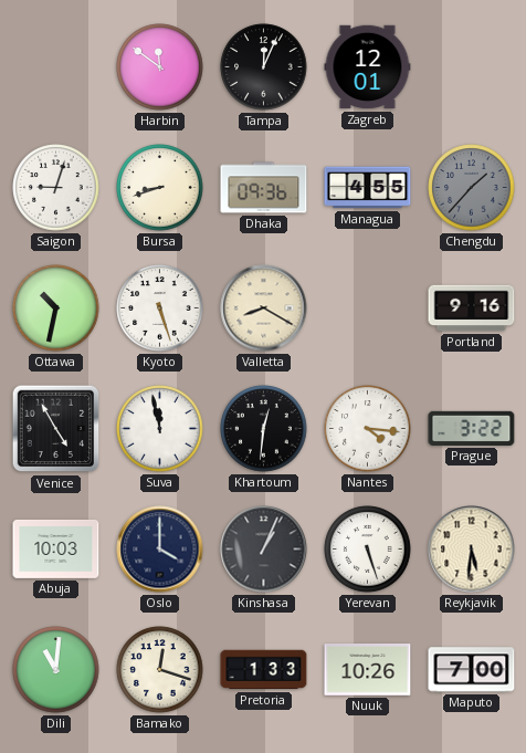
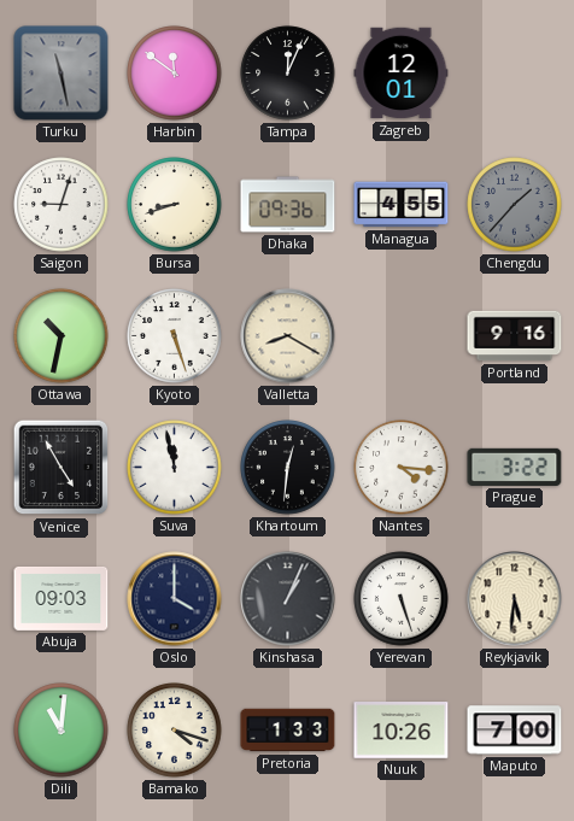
Turku: none -> 11:28
Abuja: 10:03 -> 09:03
Bamako: 12:18 -> 4:18
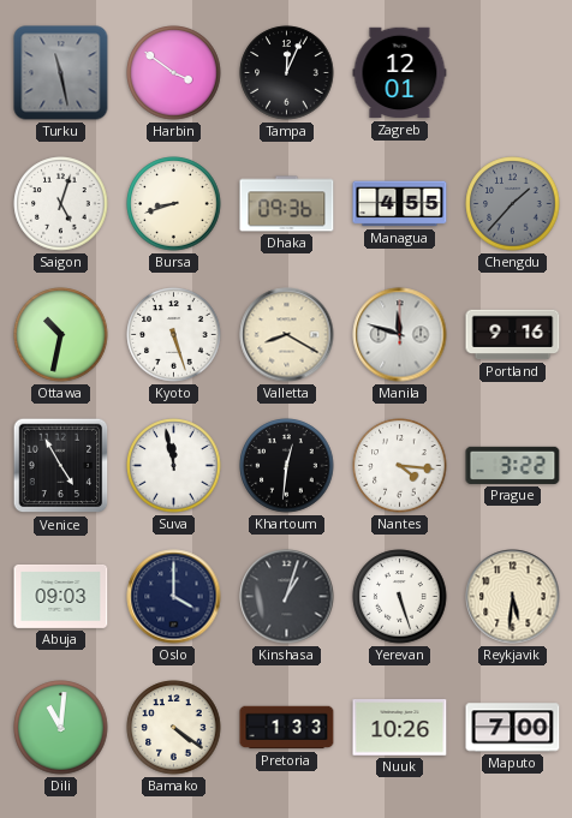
Harbin: 11:51 -> 3:51
Saigon: 9:03 -> 5:03
Manila: none -> 11:48
Kinshasa: 1:04 -> 1:03
Bamako: 4:18 -> 4:21
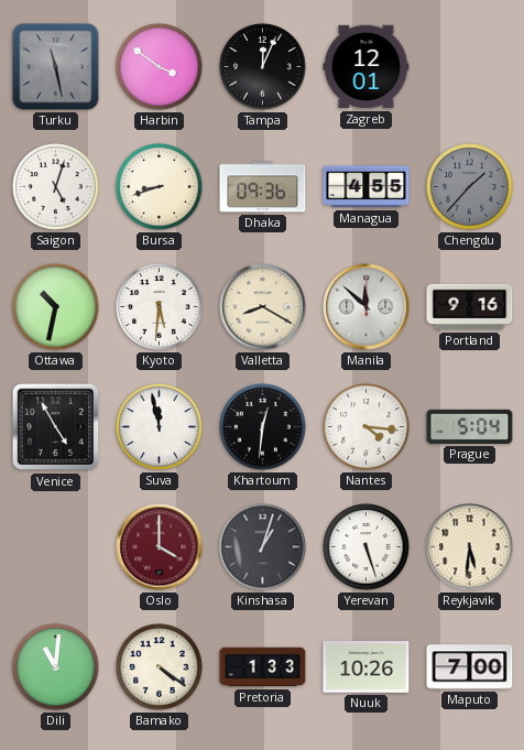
Kyoto: 5:27 -> 5:31
Manila: 11:48 -> 11:52
Prague: 3:22 -> 5:04
Abuja: 09:03 -> none
Oslo dial: navy -> burgundy
